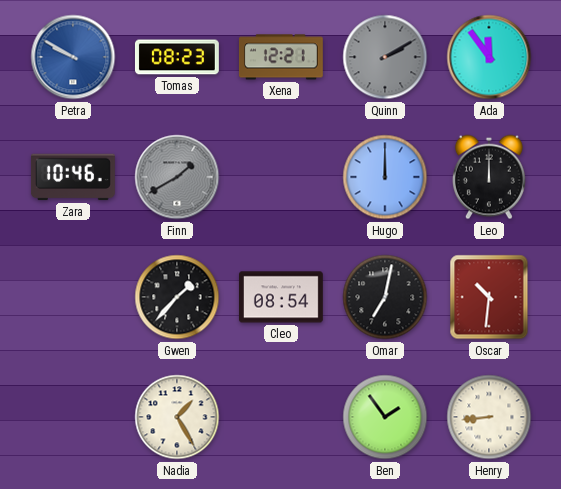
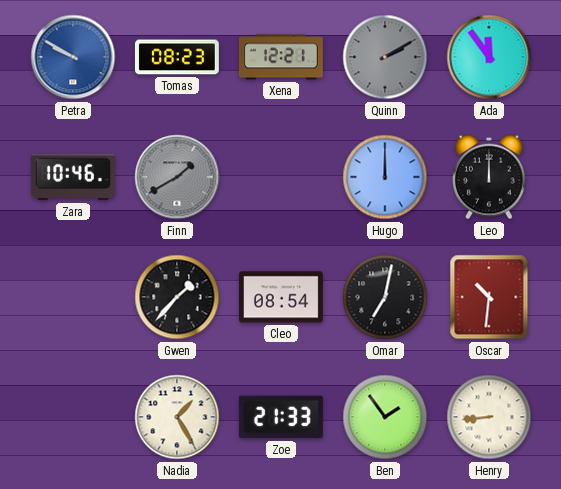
Zoe: none -> 21:33
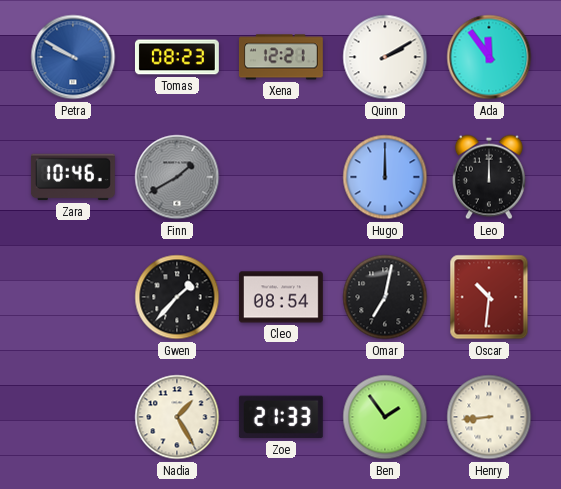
Quinn dial: grey -> white
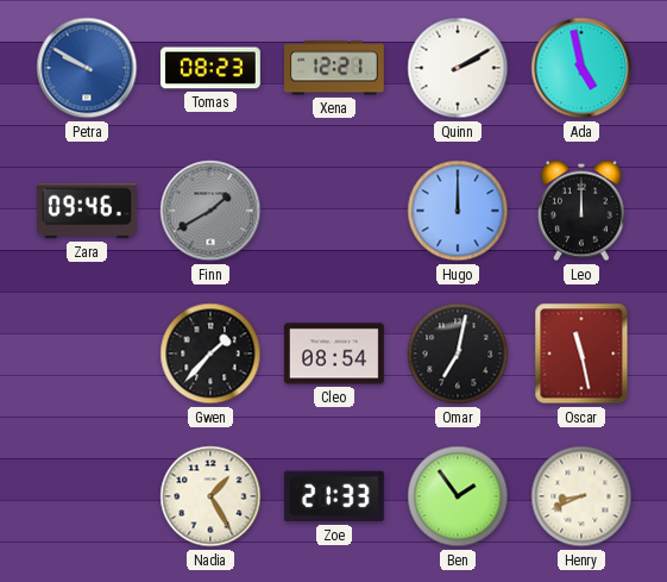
Ada: 11:54 -> 4:58
Zara: 10:46 -> 09:46
Oscar: 10:31 -> 11:28
Henry: 8:44 -> 8:41
